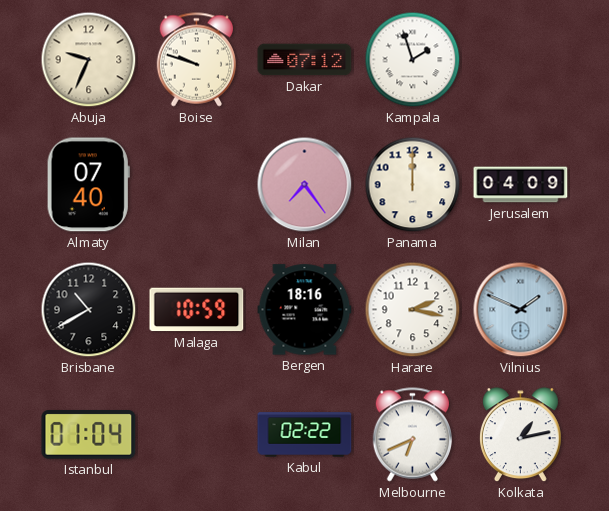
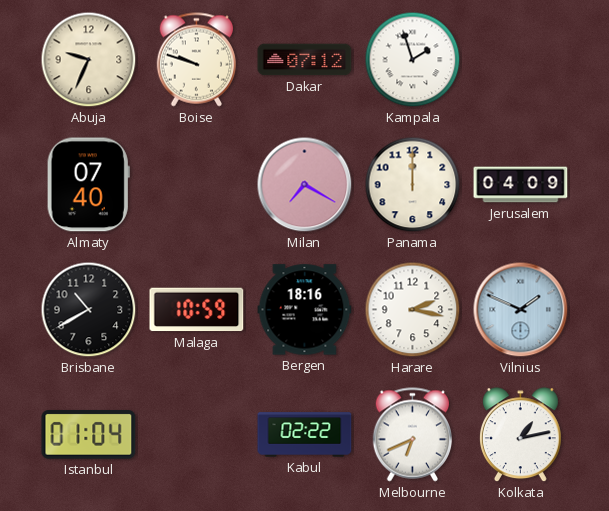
Milan: 7:24 -> 7:20
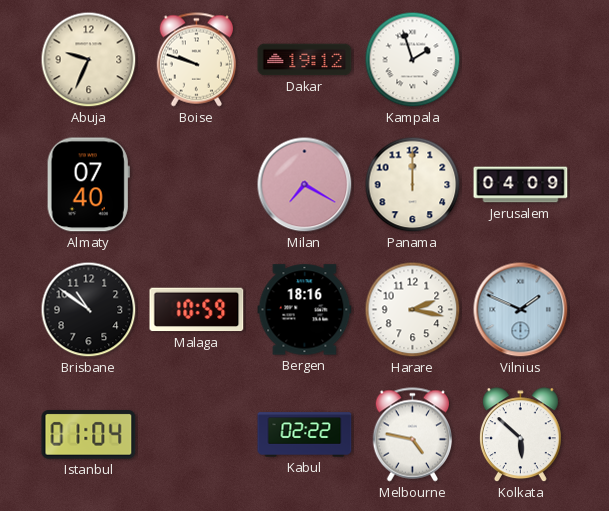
Dakar: 07:12 -> 19:12
Brisbane: 10:40 -> 10:51
Melbourne: 6:41 -> 4:47
Kolkata: 1:13 -> 5:52
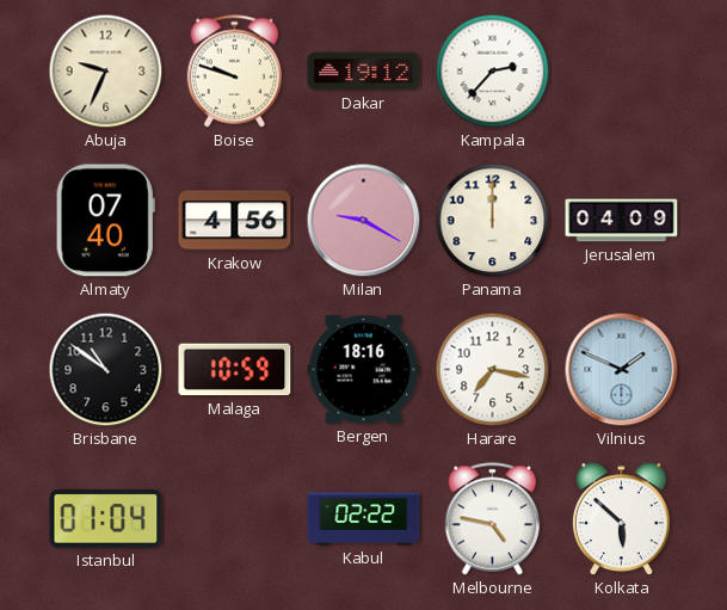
Kampala: 1:57 -> 2:37
Krakow: none -> 4:56
Milan: 7:20 -> 9:20
Harare: 2:17 -> 7:17
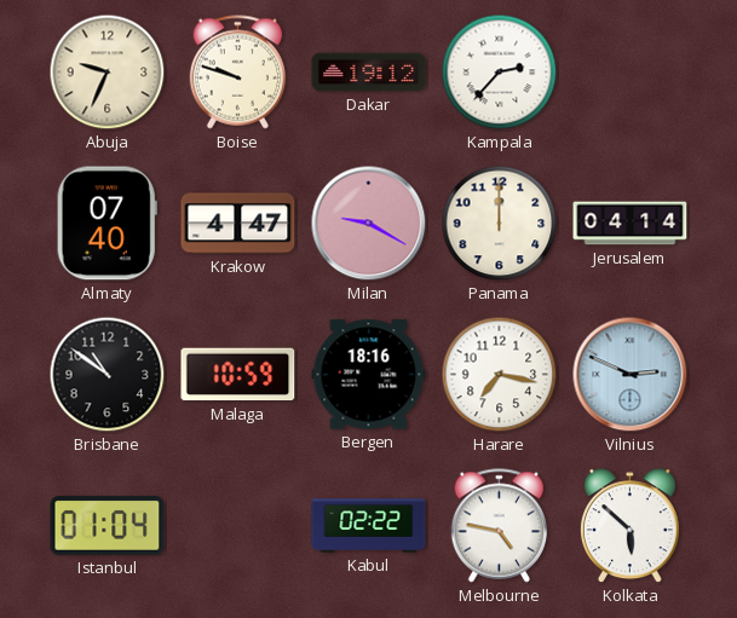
Krakow: 4:56 -> 4:47
Jerusalem: 04:09 -> 04:14
Vilnius: 1:49 -> 2:49
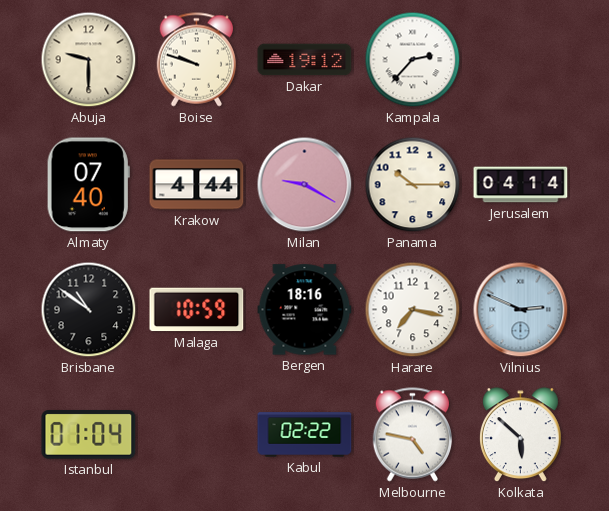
Abuja: 9:34 -> 9:30
Krakow: 4:47 -> 4:44
Panama: 12:00 -> 10:15
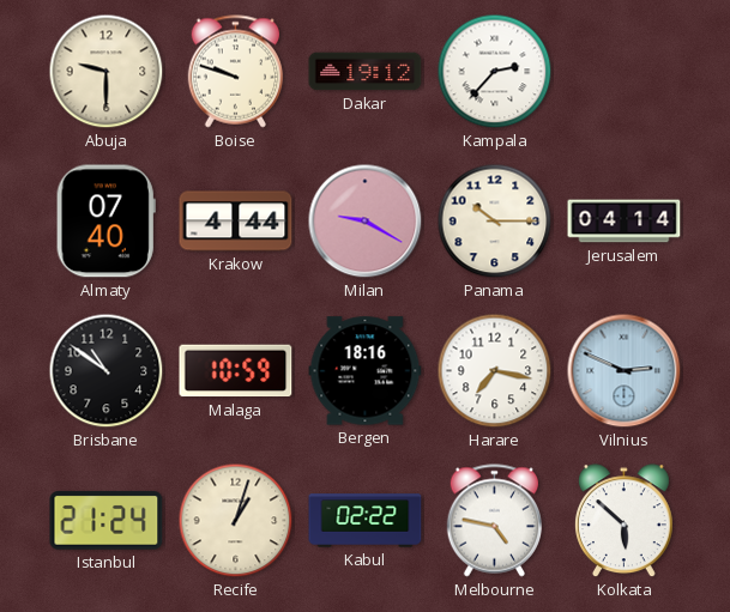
Istanbul: 01:04 -> 21:24
Recife: none -> 1:03
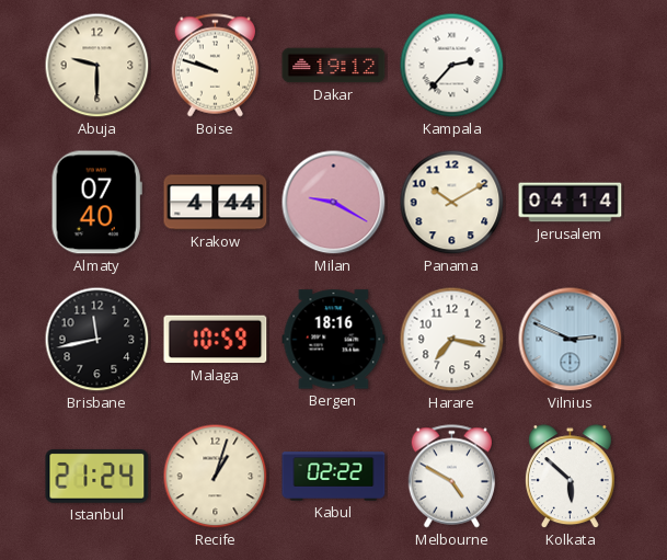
Panama: 10:15 -> 10:10
Brisbane: 10:51 -> 11:43
Melbourne: 4:47 -> 4:50
